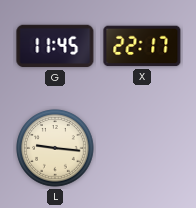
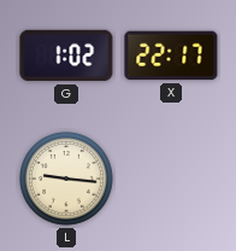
G: 11:45 -> 1:02
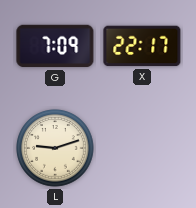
G: 1:02 -> 7:09
L: 9:16 -> 9:12
